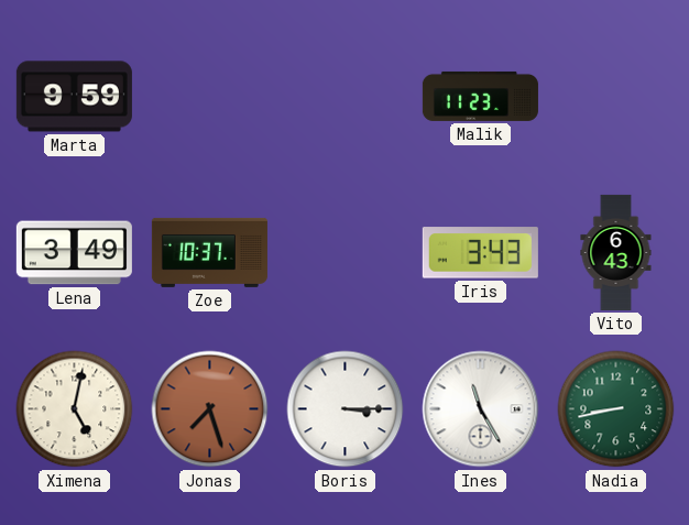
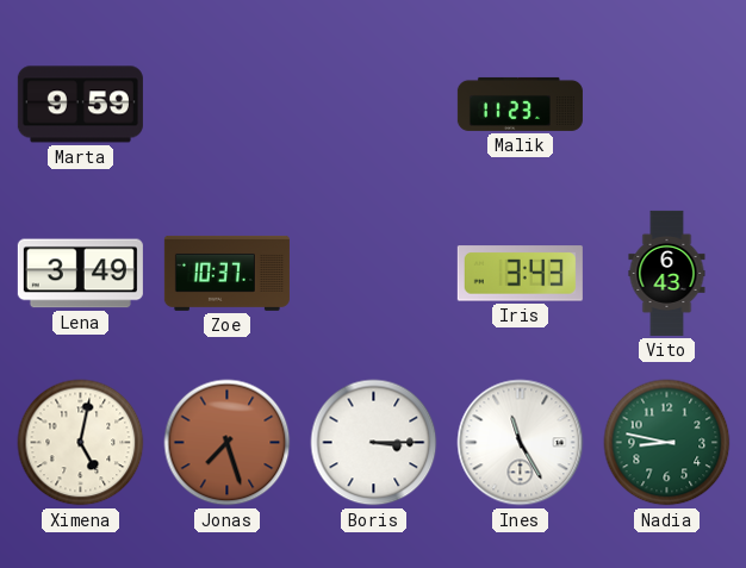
Nadia: 8:43 -> 8:47
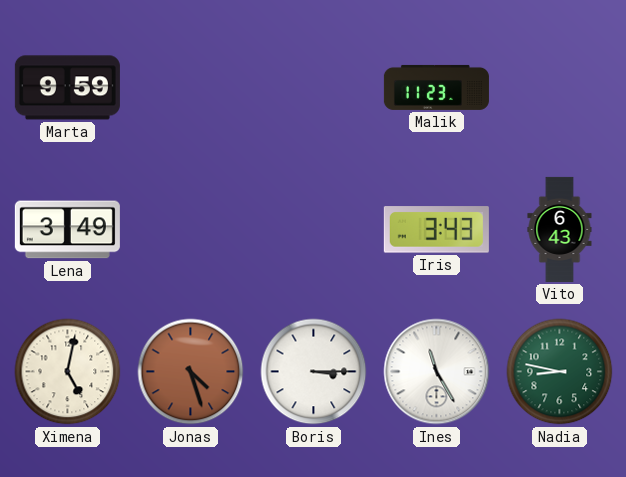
Zoe: 10:37 -> none
Jonas: 7:27 -> 4:27
